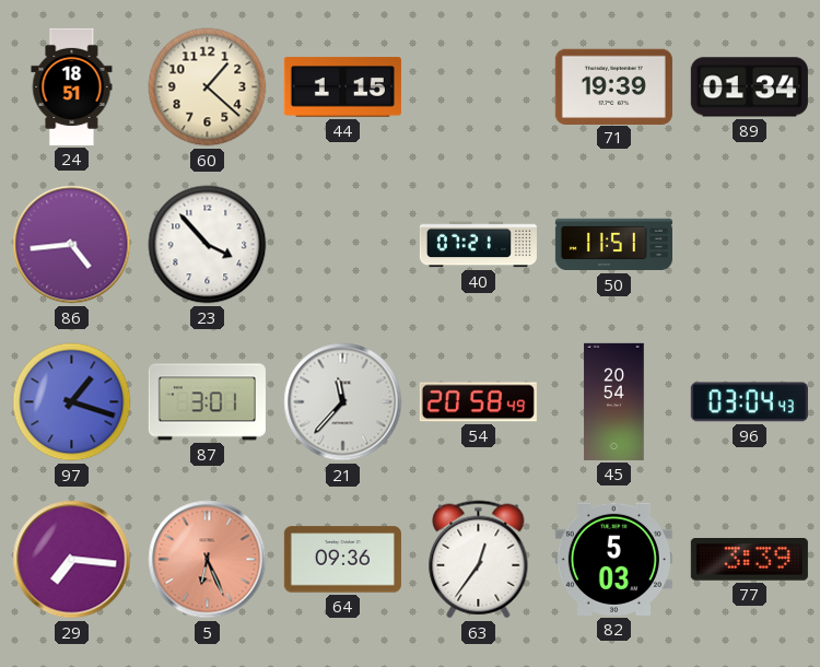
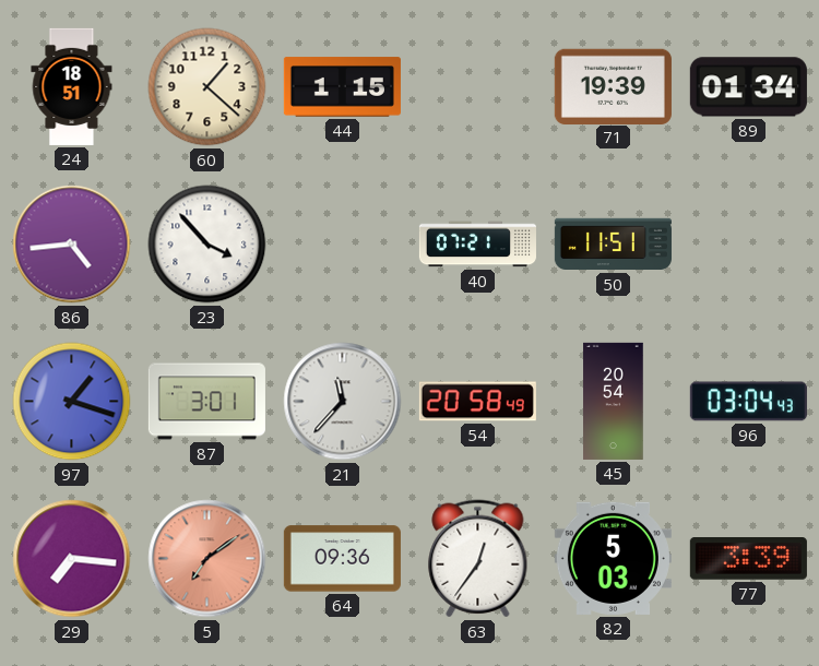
5: 6:26 -> 7:09
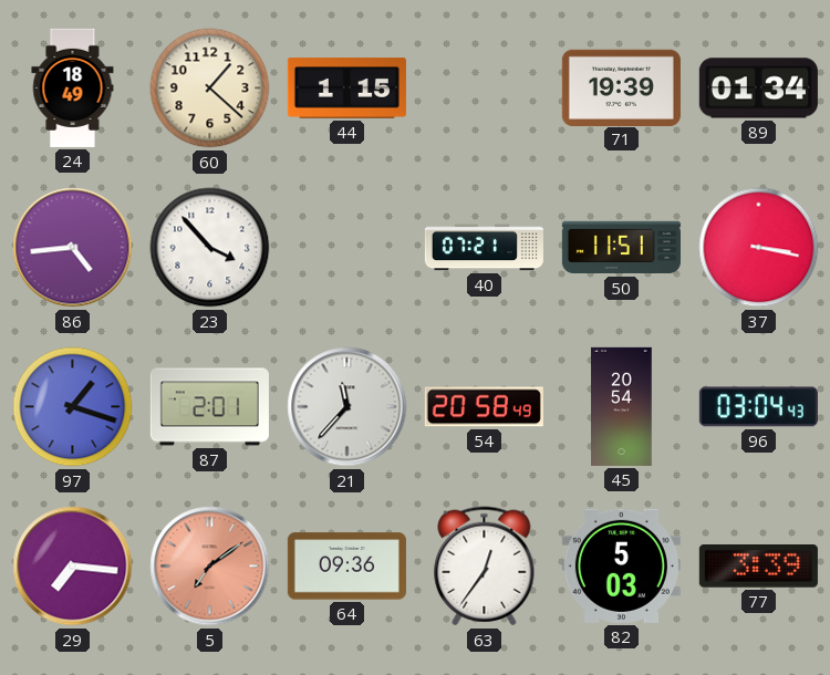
24: 18:51 -> 18:49
37: none -> 3:17
87: 3:01 -> 2:01
